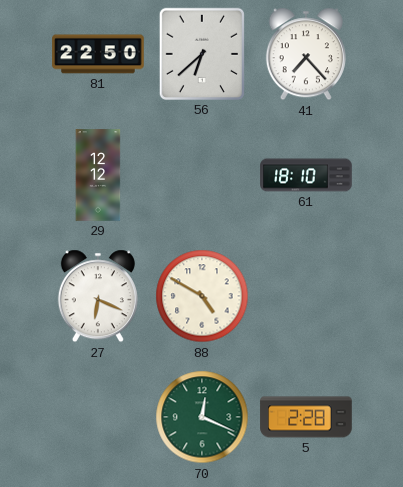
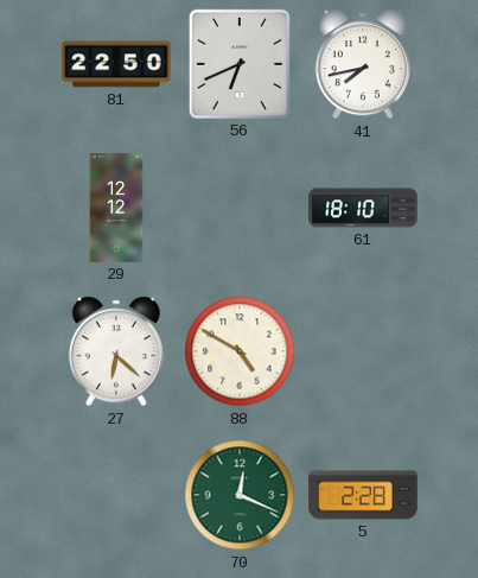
56: 6:38 -> 6:41
41: 7:23 -> 7:43
27: 6:19 -> 6:22
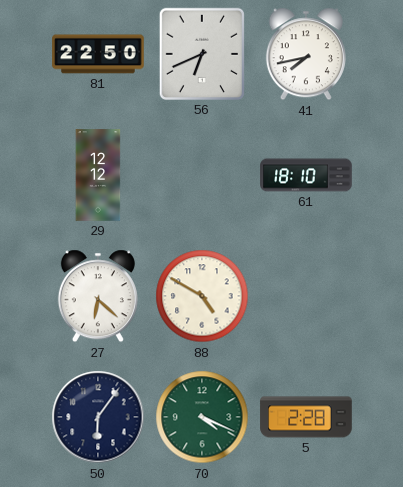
50: none -> 6:06
70: 12:19 -> 4:19
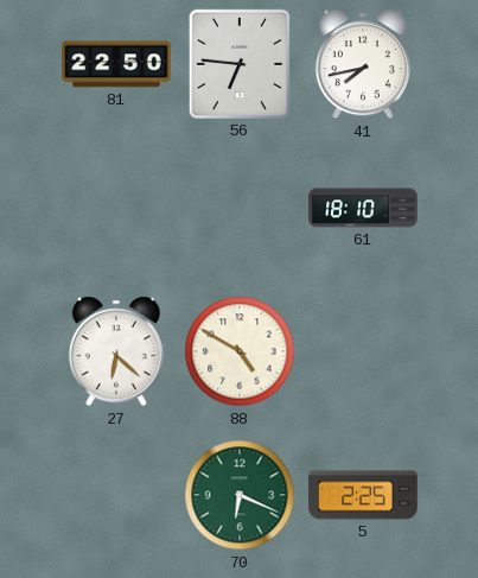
56: 6:41 -> 6:46
29: 12:12 -> none
50: 6:06 -> none
70: 4:19 -> 6:19
5: 2:28 -> 2:25
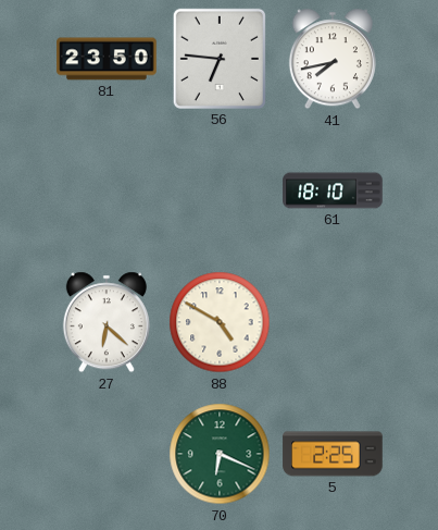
81: 22:50 -> 23:50
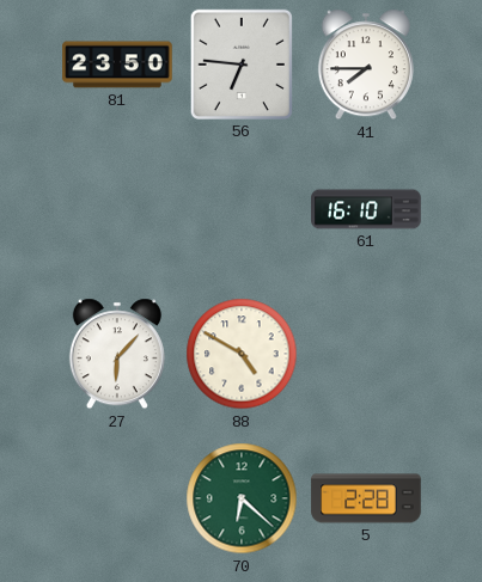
41: 7:43 -> 7:45
61: 18:10 -> 16:10
27: 6:22 -> 6:07
70: 6:19 -> 6:22
5: 2:25 -> 2:28
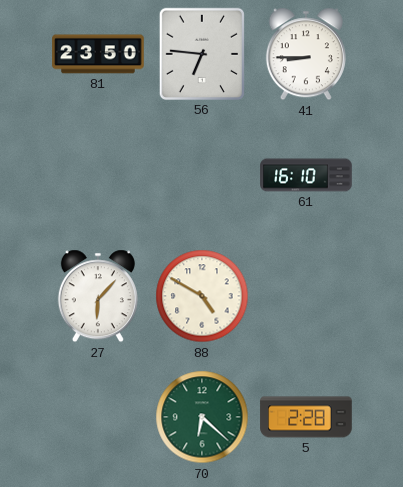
41: 7:45 -> 8:45
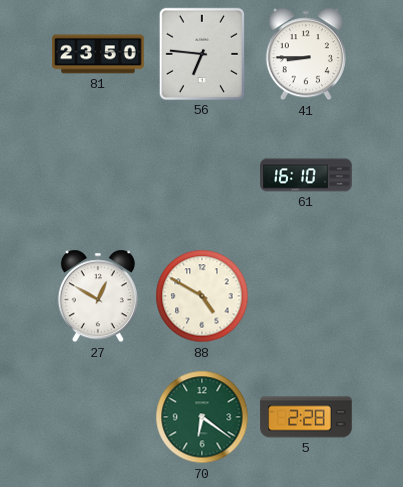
27: 6:07 -> 12:50
70: 6:22 -> 6:21
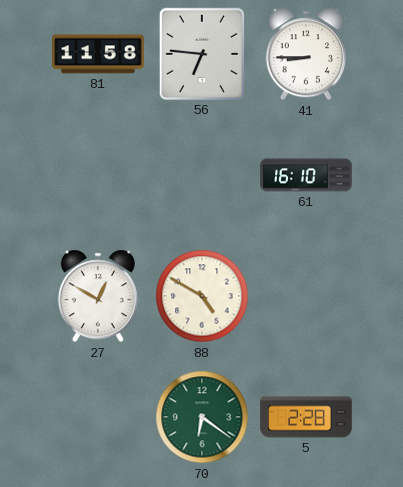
81: 23:50 -> 11:58
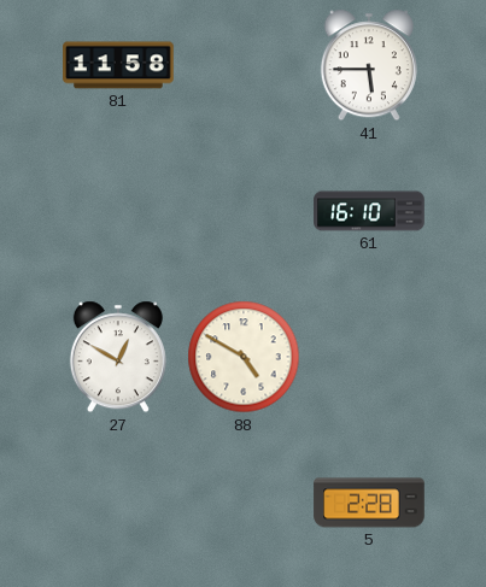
56: 6:46 -> none
41: 8:45 -> 5:45
70: 6:21 -> none
